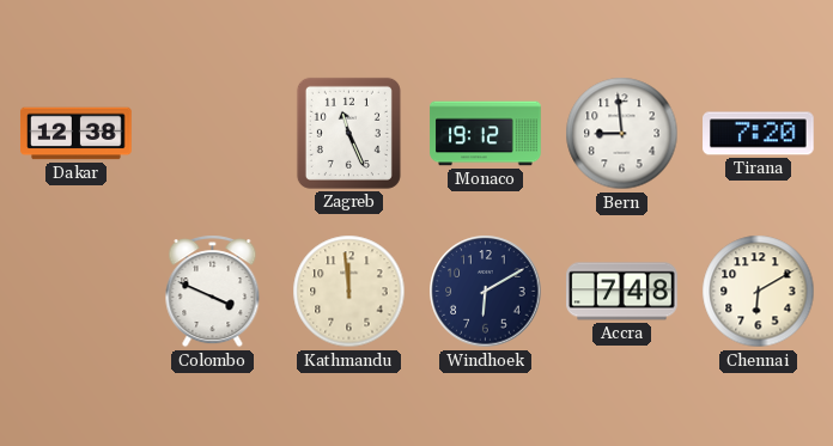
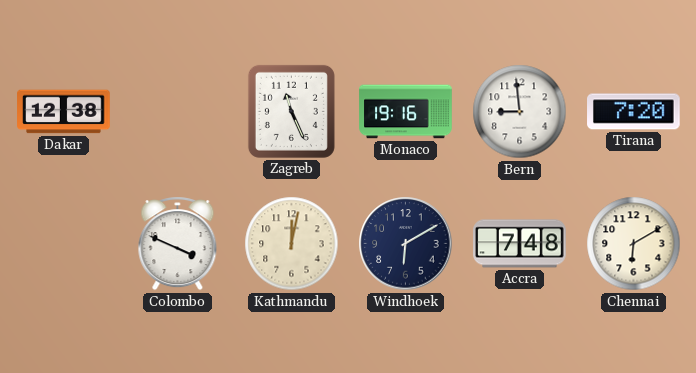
Monaco: 19:12 -> 19:16
Kathmandu: 11:59 -> 12:02
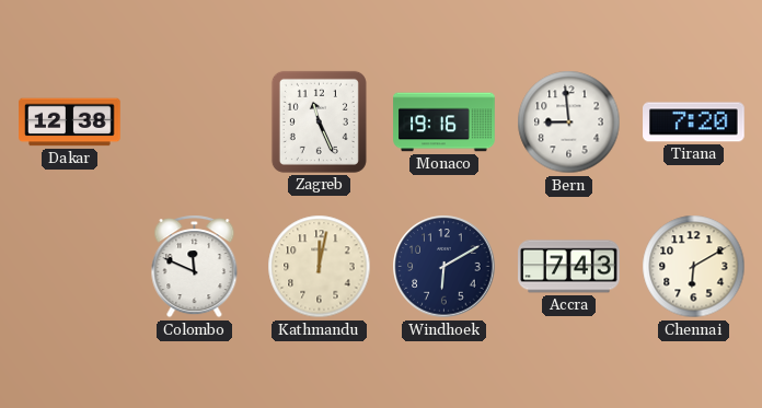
Colombo: 3:49 -> 11:49
Accra: 7:48 -> 7:43
